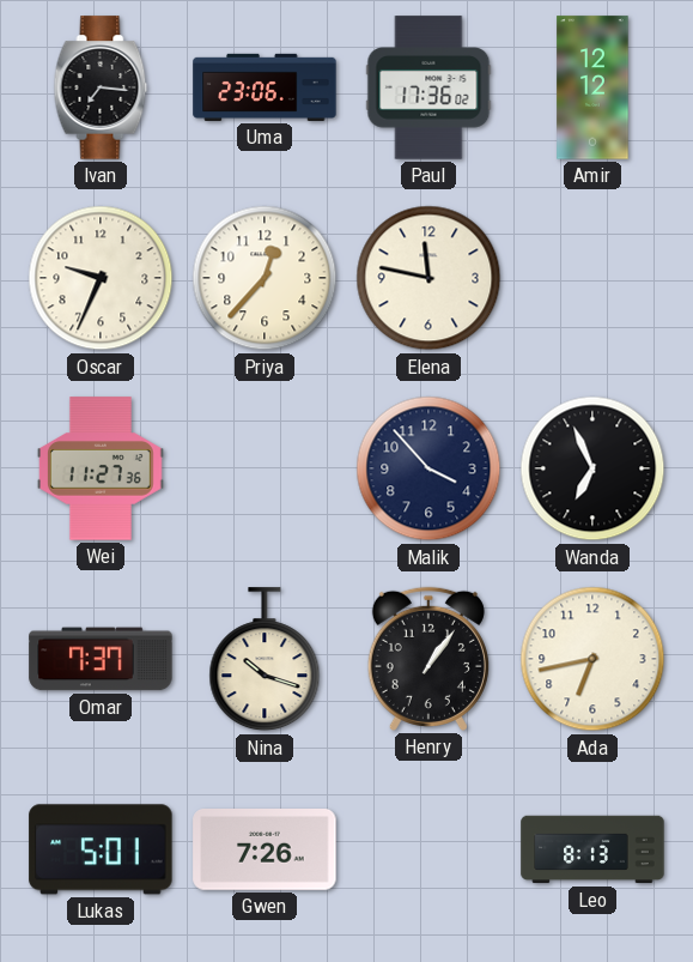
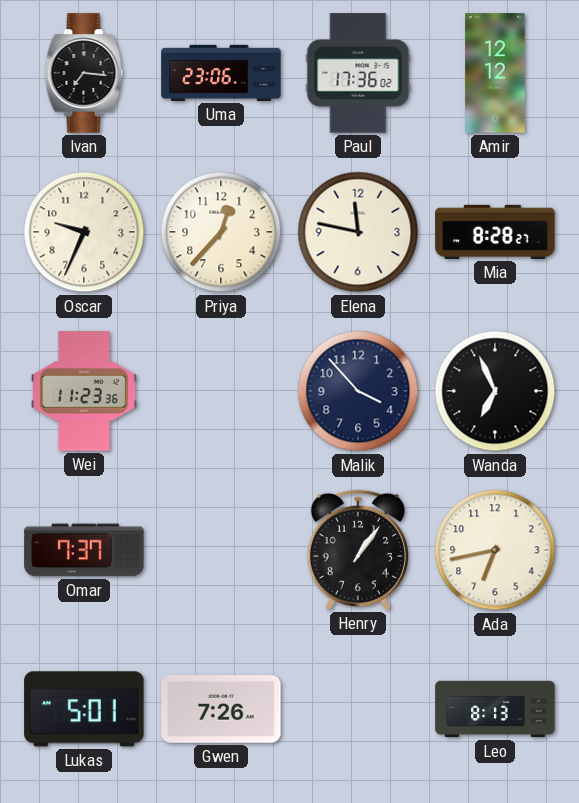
Mia: none -> 8:28
Wei: 11:27 -> 11:23
Nina: 10:18 -> none
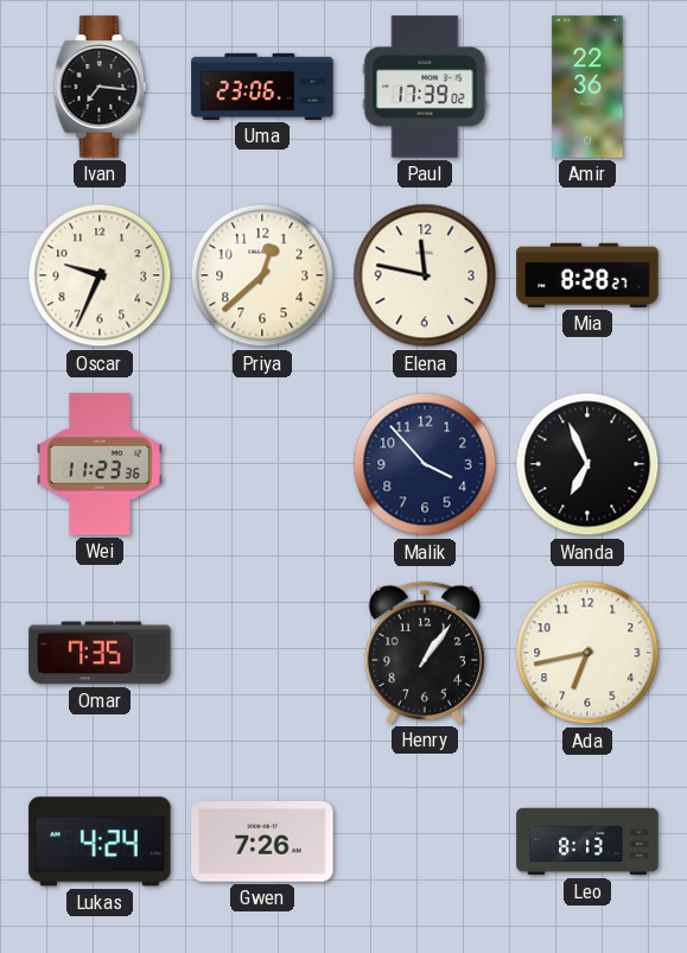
Paul: 17:36 -> 17:39
Amir: 12:12 -> 22:36
Priya: 12:37 -> 12:38
Omar: 7:37 -> 7:35
Lukas: 5:01 -> 4:24
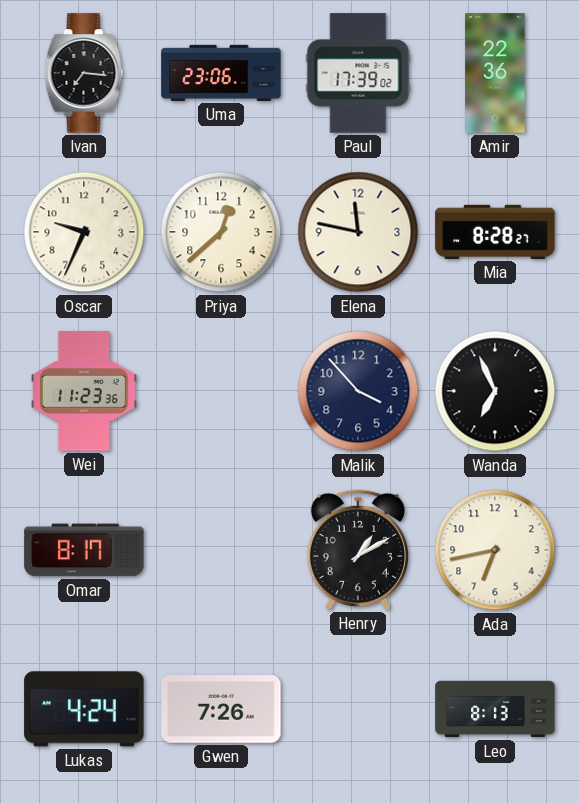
Omar: 7:35 -> 8:17
Henry: 1:06 -> 1:10
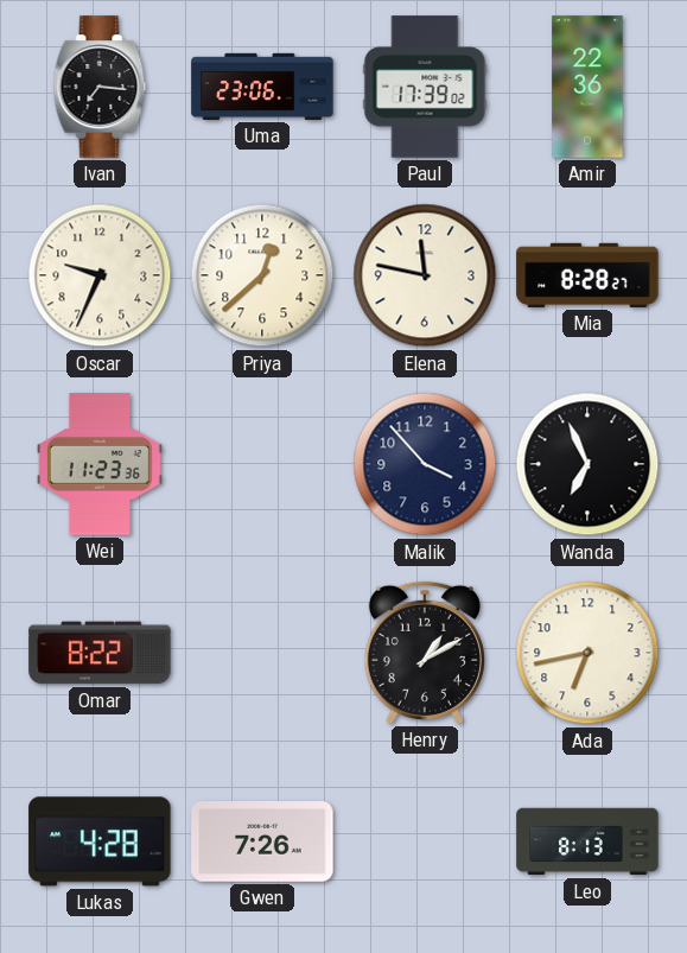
Omar: 8:17 -> 8:22
Lukas: 4:24 -> 4:28
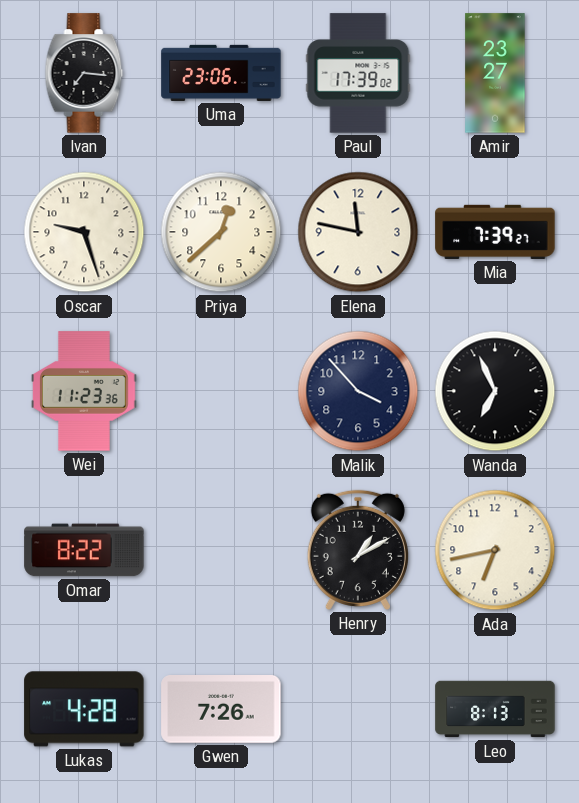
Amir: 22:36 -> 23:27
Oscar: 9:34 -> 9:27
Mia: 8:28 -> 7:39
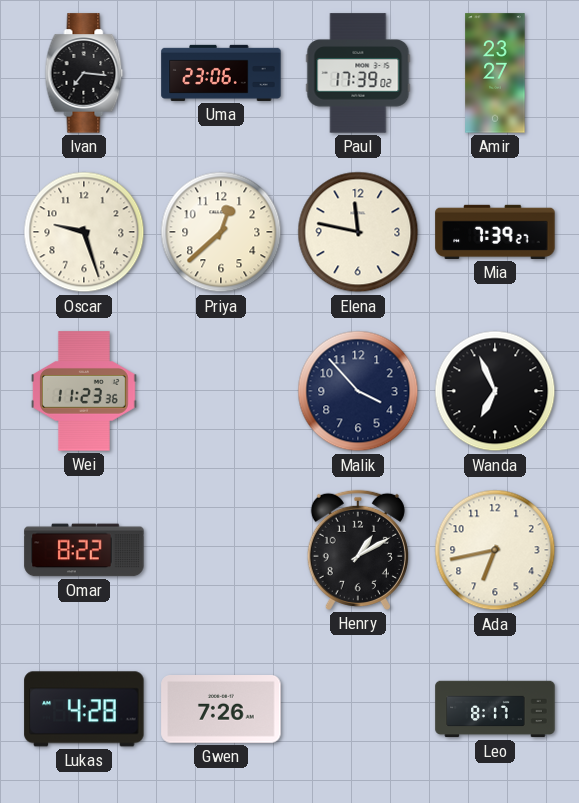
Leo: 8:13 -> 8:17
